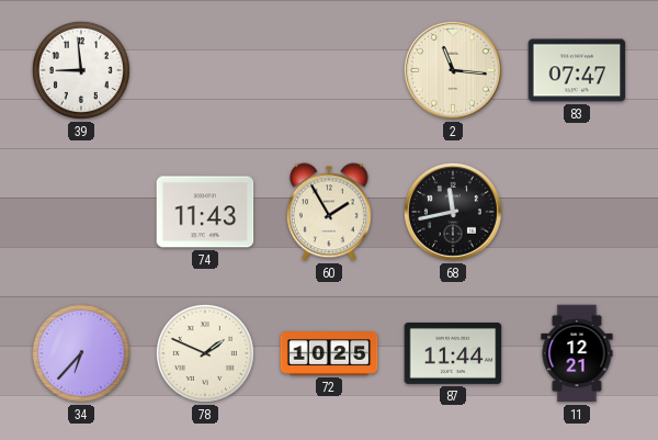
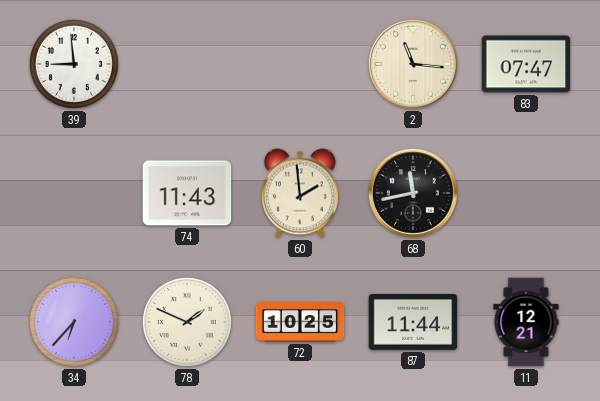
60: 1:55 -> 1:59
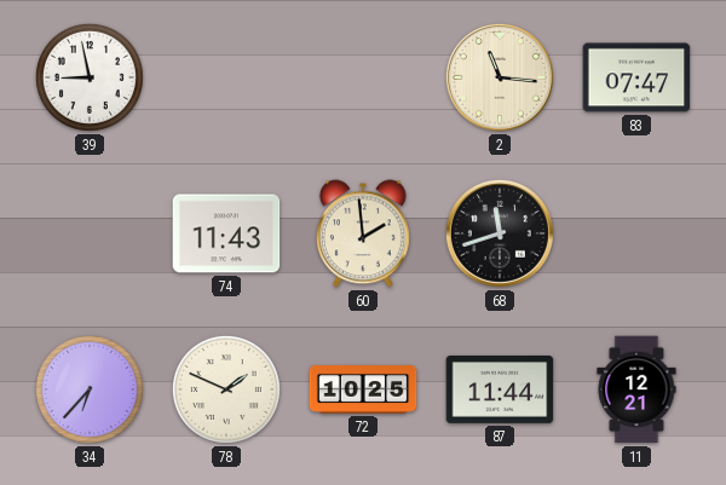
39: 8:59 -> 8:58
68: 11:43 -> 11:42
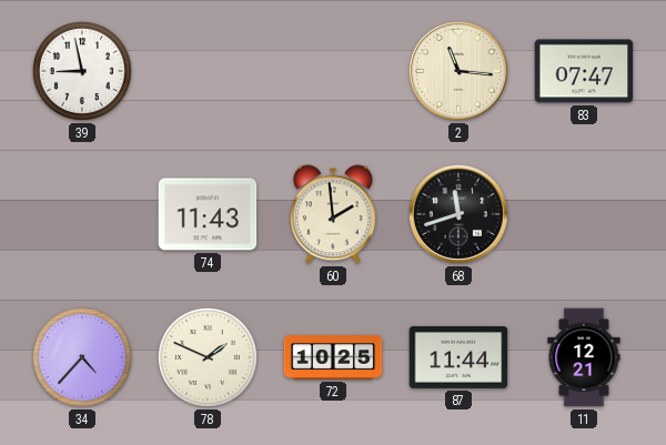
34: 6:37 -> 4:37
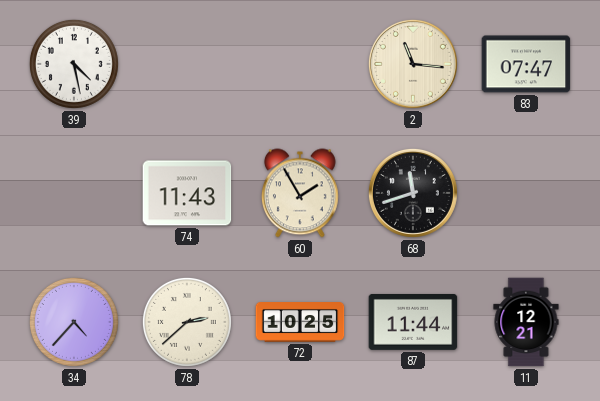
39: 8:58 -> 4:28
60: 1:59 -> 1:55
78: 1:49 -> 2:38
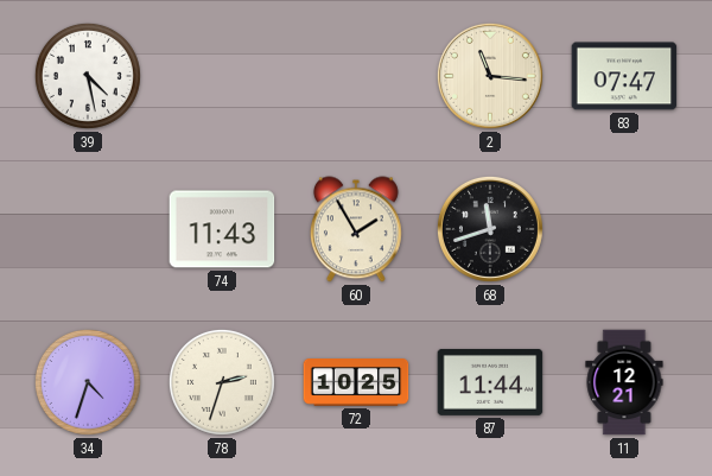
34: 4:37 -> 4:33
78: 2:38 -> 2:33
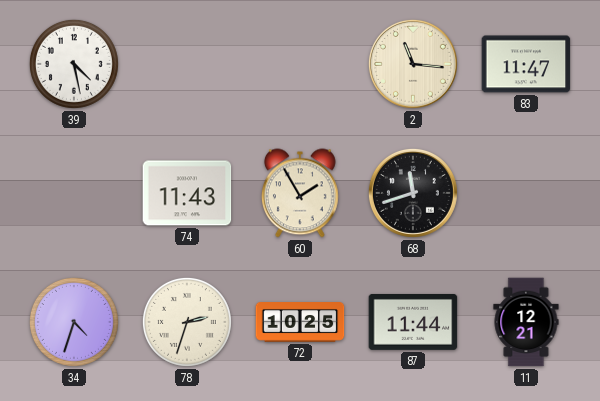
83: 07:47 -> 11:47
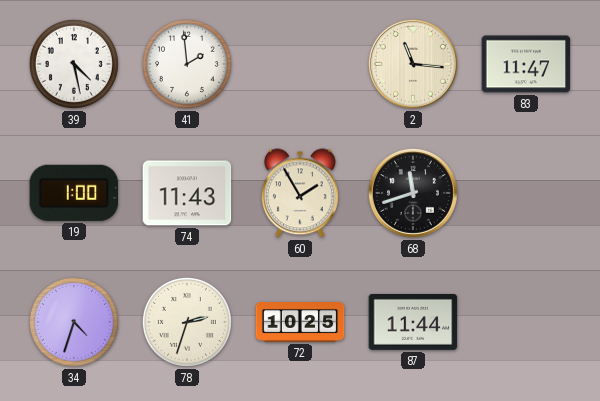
41: none -> 1:59
19: none -> 1:00
11: 12:21 -> none
